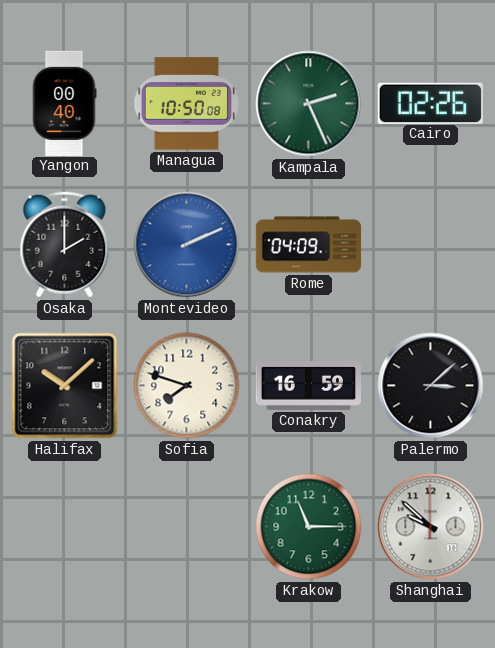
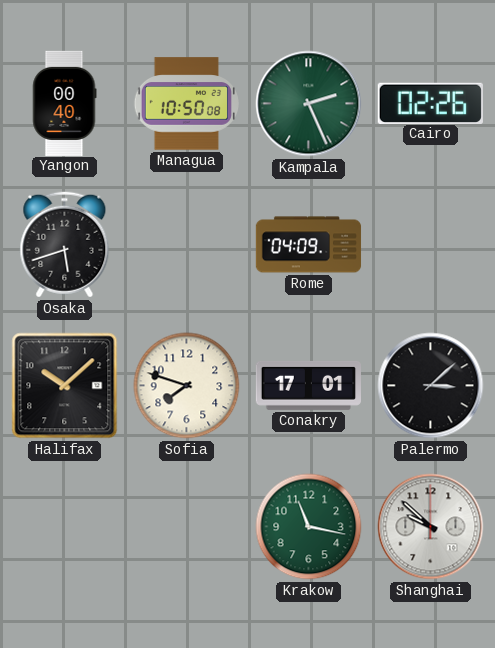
Osaka: 2:00 -> 5:42
Montevideo: 2:11 -> none
Conakry: 16:59 -> 17:01
Krakow: 11:15 -> 11:17
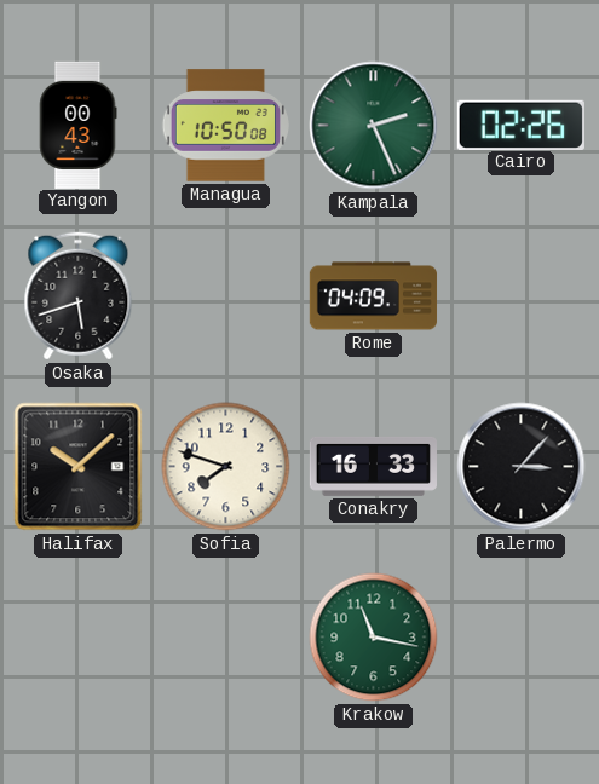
Yangon: 00:40 -> 00:43
Conakry: 17:01 -> 16:33
Palermo: 3:08 -> 3:07
Shanghai: 9:52 -> none
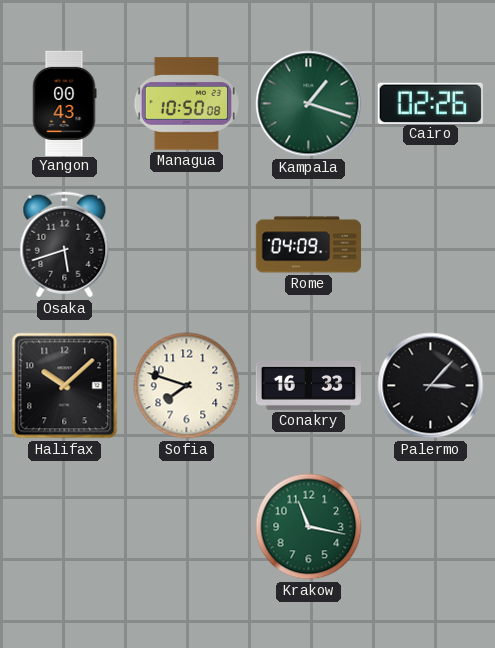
Kampala: 2:26 -> 1:18
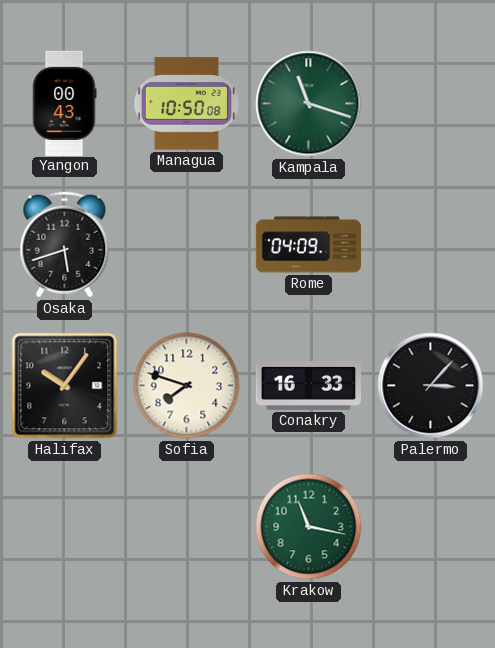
Kampala: 1:18 -> 11:18
Cairo: 02:26 -> none
Halifax: 10:08 -> 10:06
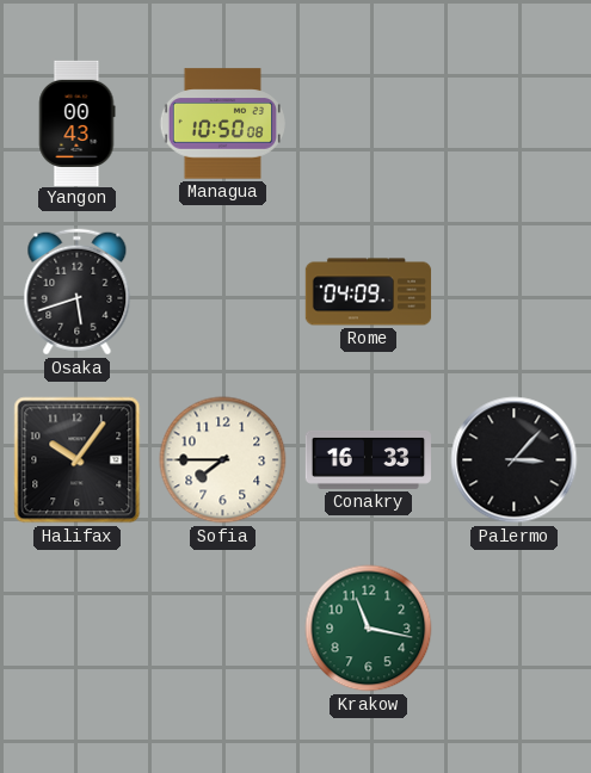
Kampala: 11:18 -> none
Sofia: 7:48 -> 7:45
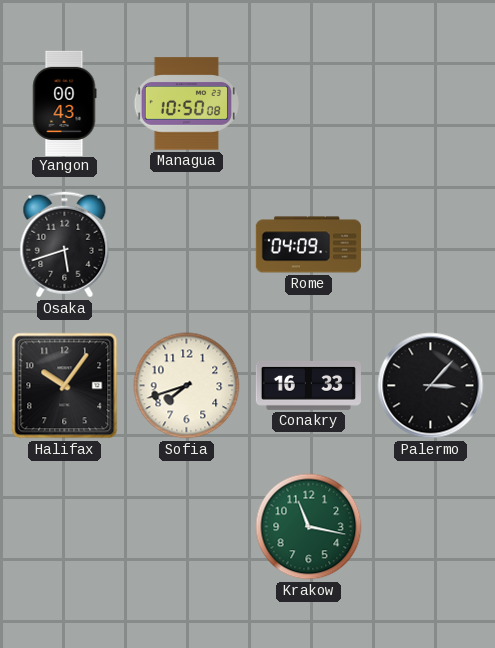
Sofia: 7:45 -> 7:42
